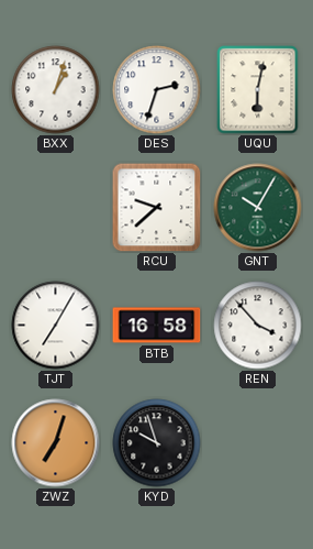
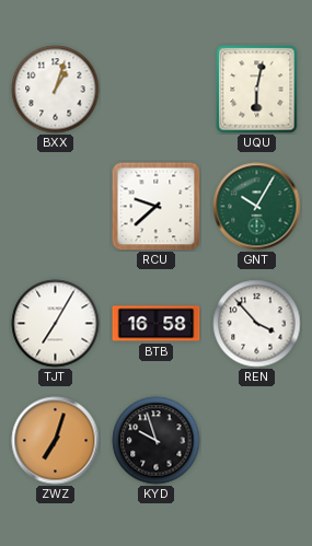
DES: 2:33 -> none
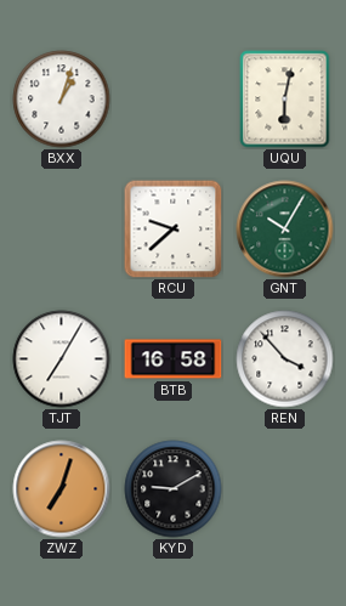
KYD: 9:57 -> 9:10
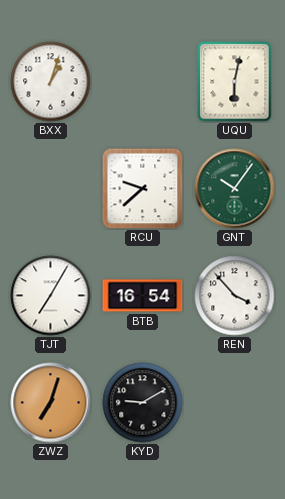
GNT: 10:05 -> 10:06
BTB: 16:58 -> 16:54
